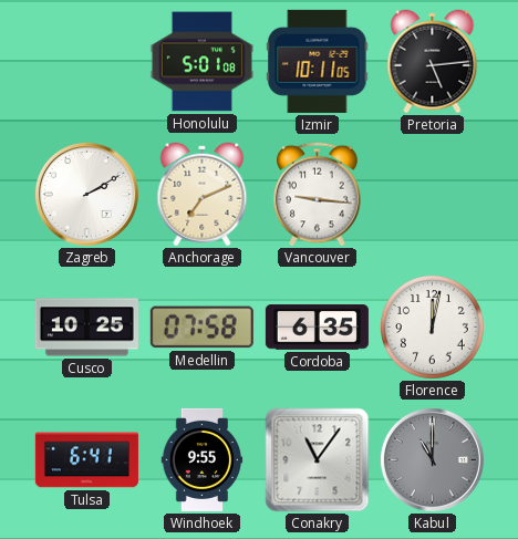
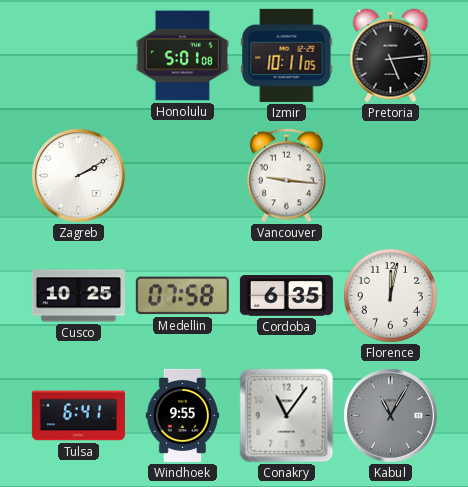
Anchorage: 7:11 -> none
Kabul: 11:00 -> 11:05
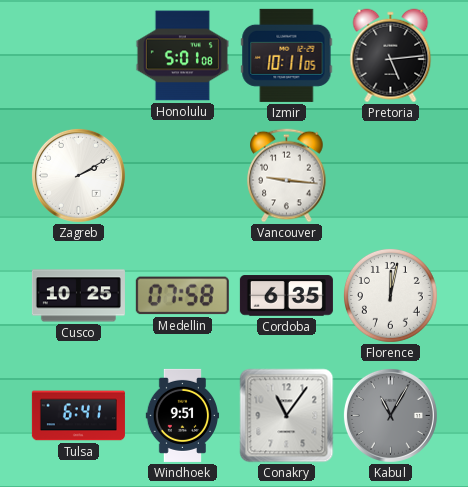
Windhoek: 9:55 -> 9:51
